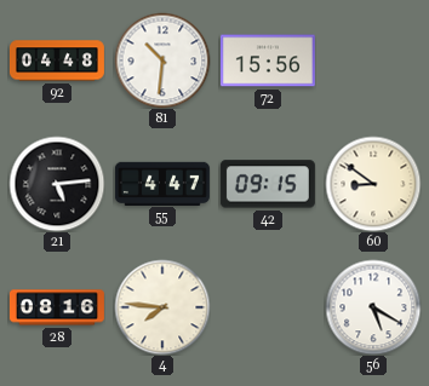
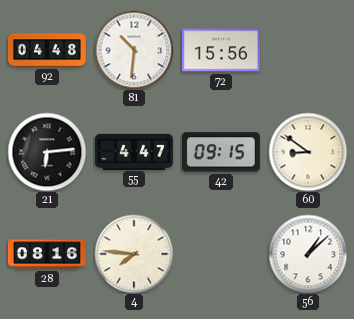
21: 5:14 -> 6:14
56: 5:20 -> 1:08
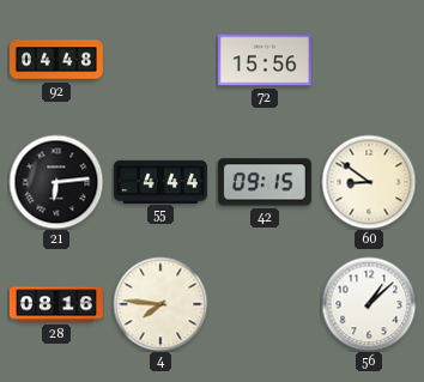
81: 10:31 -> none
55: 4:47 -> 4:44
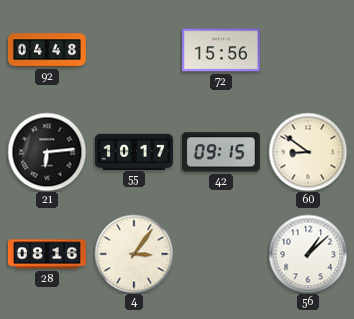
55: 4:44 -> 10:17
4: 7:46 -> 3:06
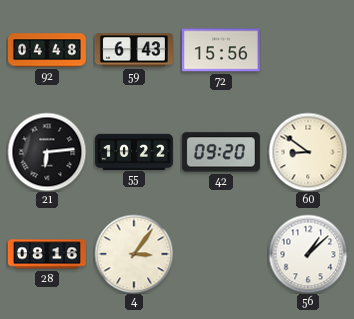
59: none -> 6:43
55: 10:17 -> 10:22
42: 09:15 -> 09:20
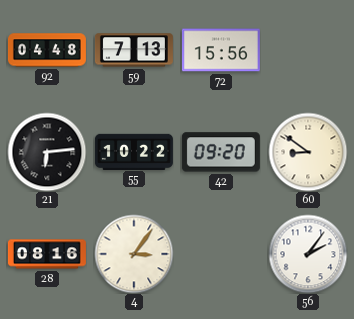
59: 6:43 -> 7:13
56: 1:08 -> 2:06
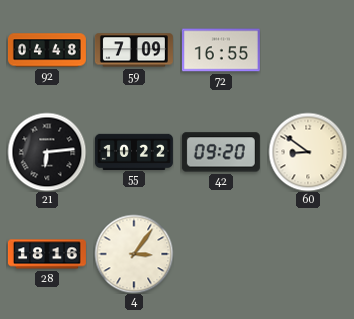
59: 7:13 -> 7:09
72: 15:56 -> 16:55
28: 08:16 -> 18:16
56: 2:06 -> none
